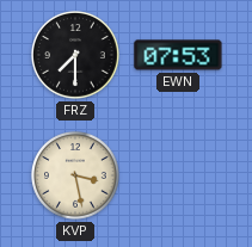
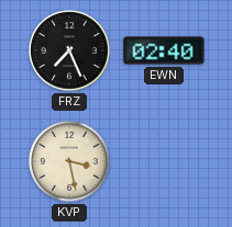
FRZ: 7:30 -> 7:26
EWN: 07:53 -> 02:40
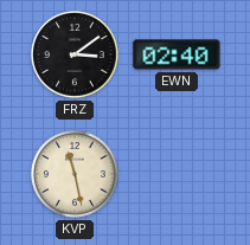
FRZ: 7:26 -> 3:09
KVP: 3:28 -> 11:28
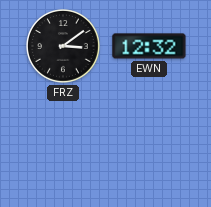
EWN: 02:40 -> 12:32
KVP: 11:28 -> none
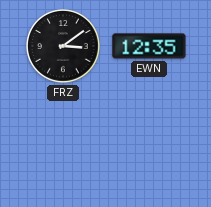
EWN: 12:32 -> 12:35
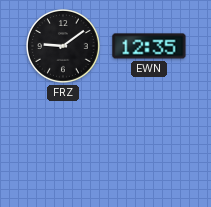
FRZ: 3:09 -> 9:09
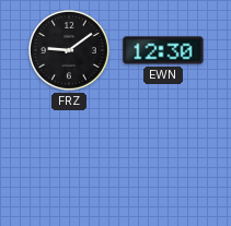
EWN: 12:35 -> 12:30
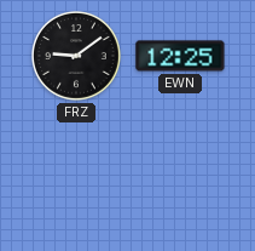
EWN: 12:30 -> 12:25
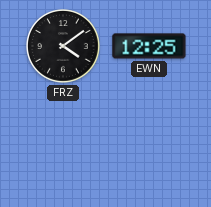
FRZ: 9:09 -> 4:09
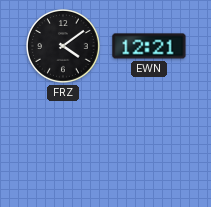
EWN: 12:25 -> 12:21
